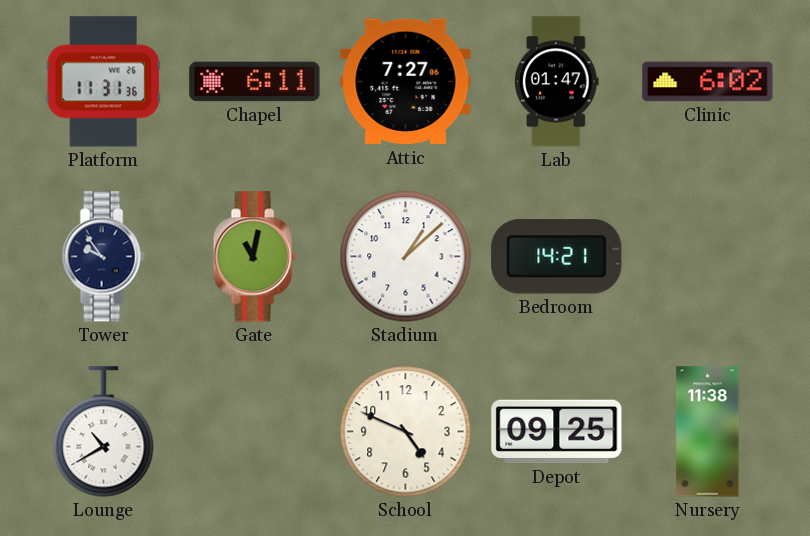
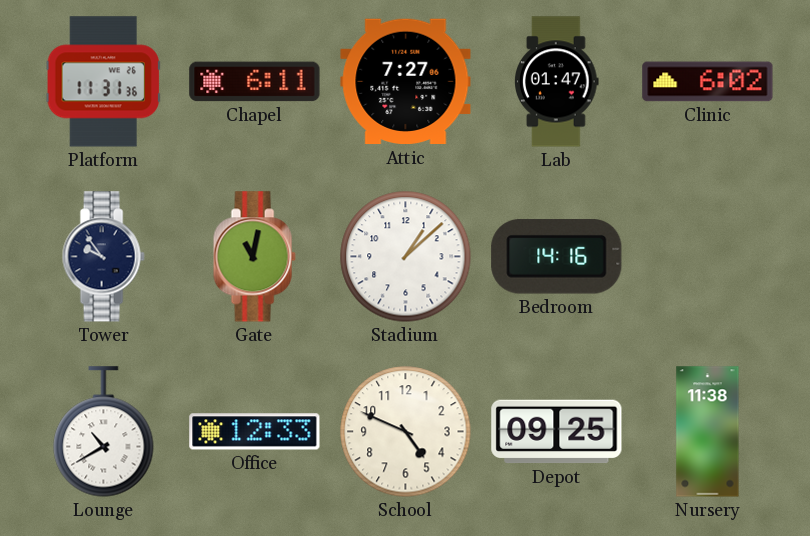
Bedroom: 14:21 -> 14:16
Office: none -> 12:33
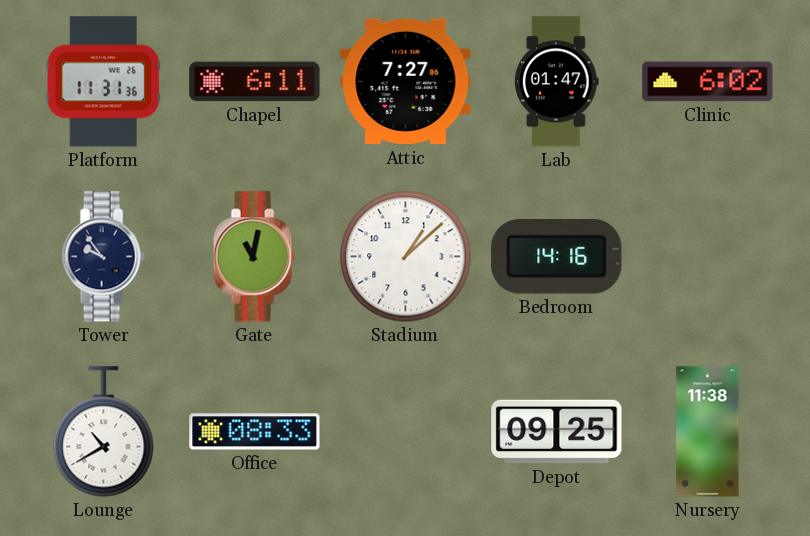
Office: 12:33 -> 08:33
School: 4:49 -> none
